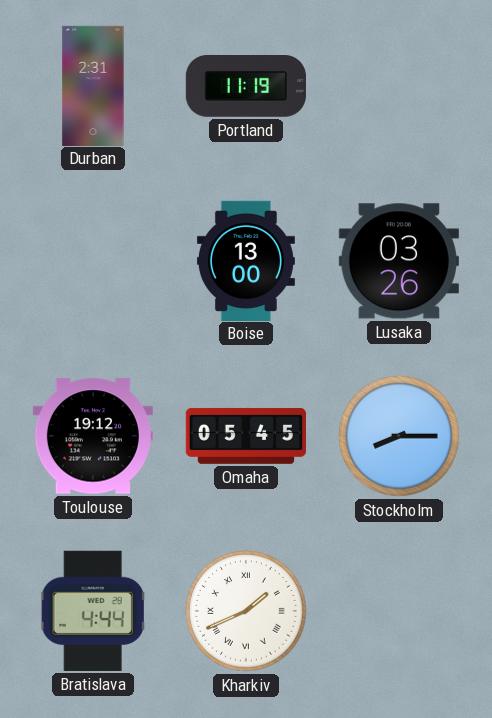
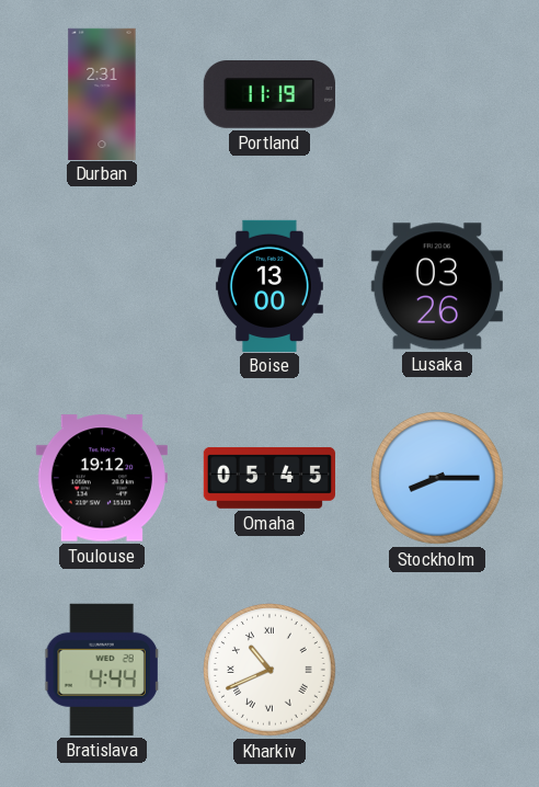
Kharkiv: 1:41 -> 10:41
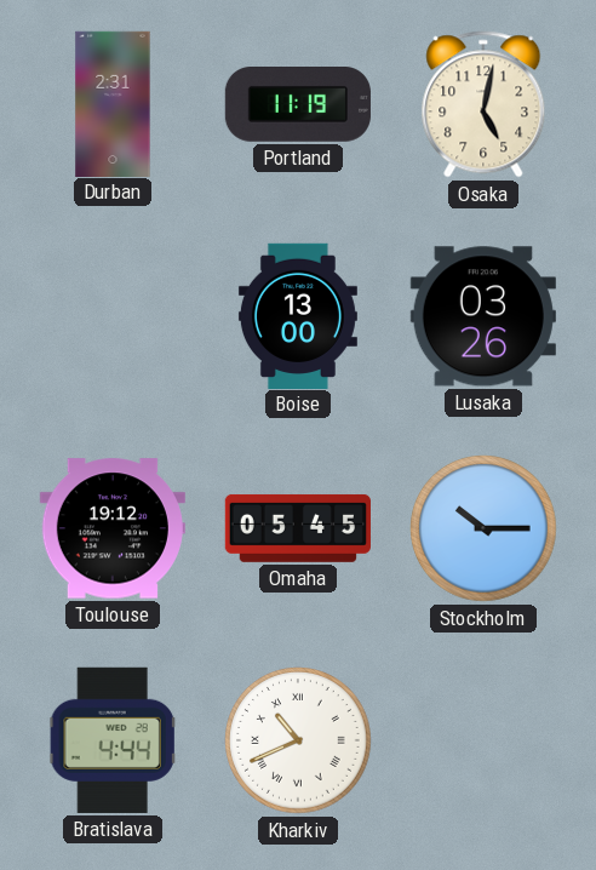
Osaka: none -> 5:02
Stockholm: 8:15 -> 10:15
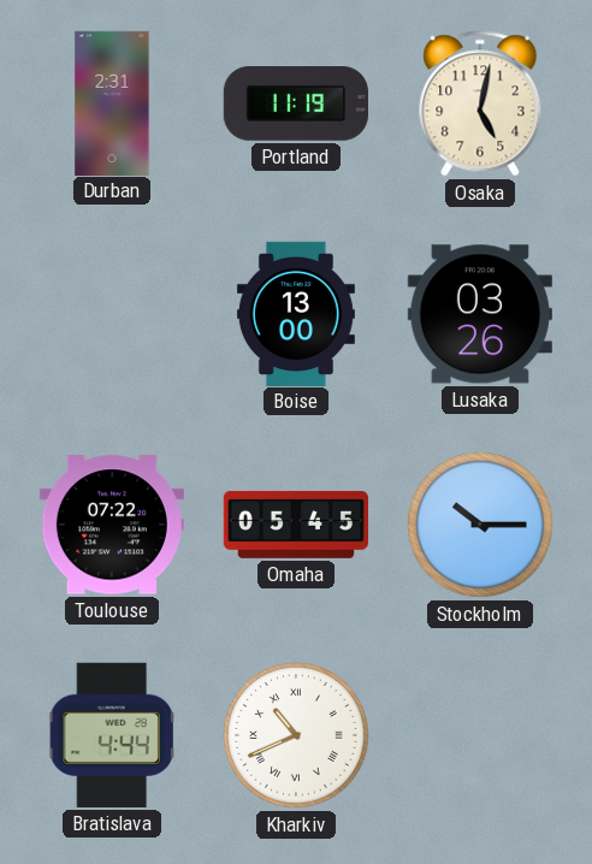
Toulouse: 19:12 -> 07:22
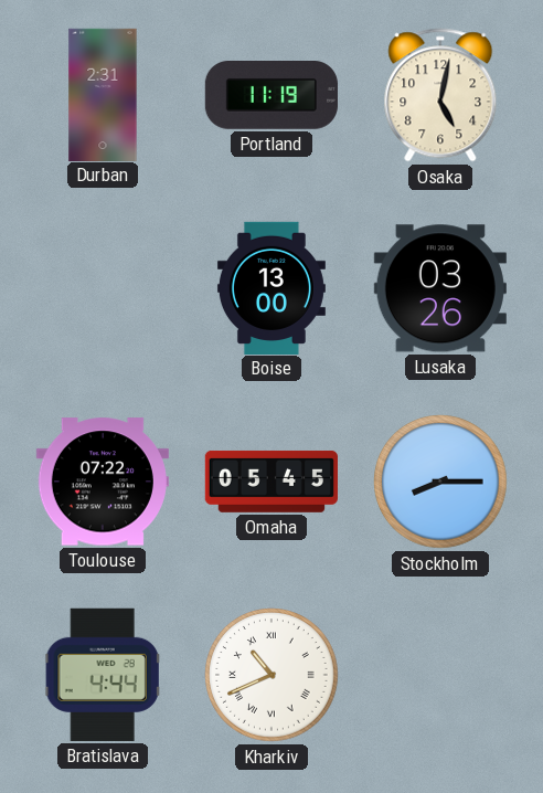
Stockholm: 10:15 -> 8:15
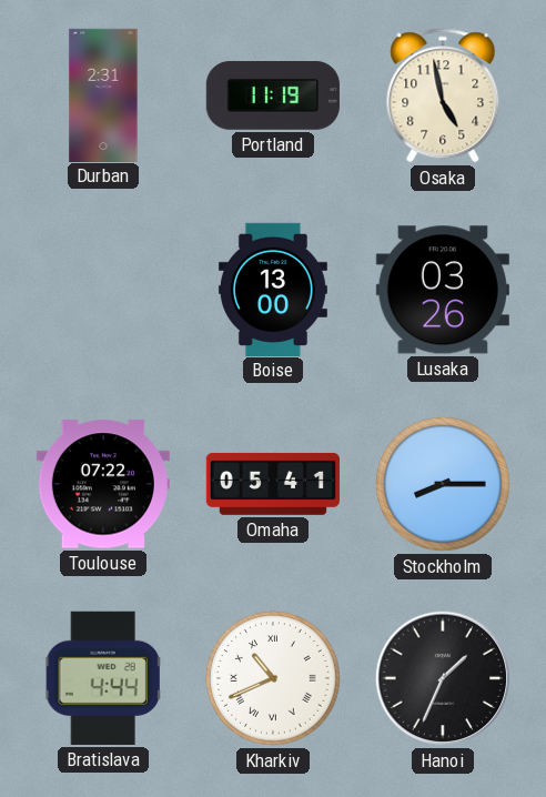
Osaka: 5:02 -> 4:58
Omaha: 05:45 -> 05:41
Hanoi: none -> 1:34
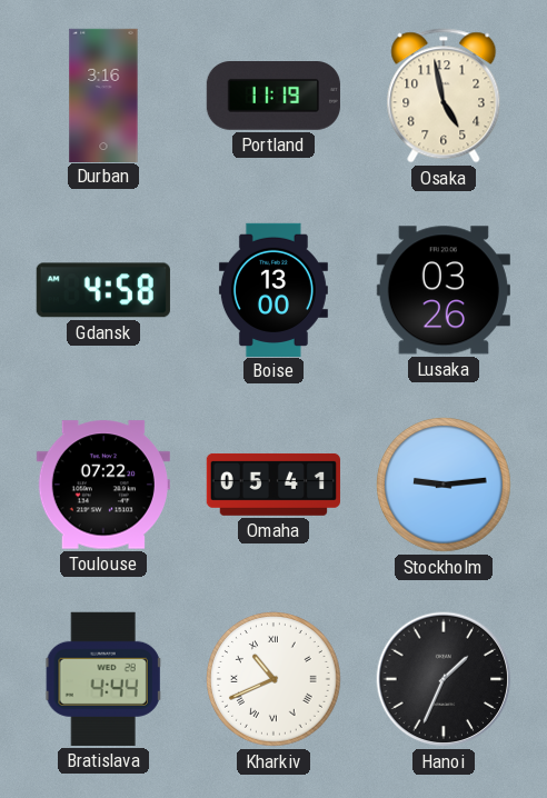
Durban: 2:31 -> 3:16
Gdansk: none -> 4:58
Stockholm: 8:15 -> 9:14
